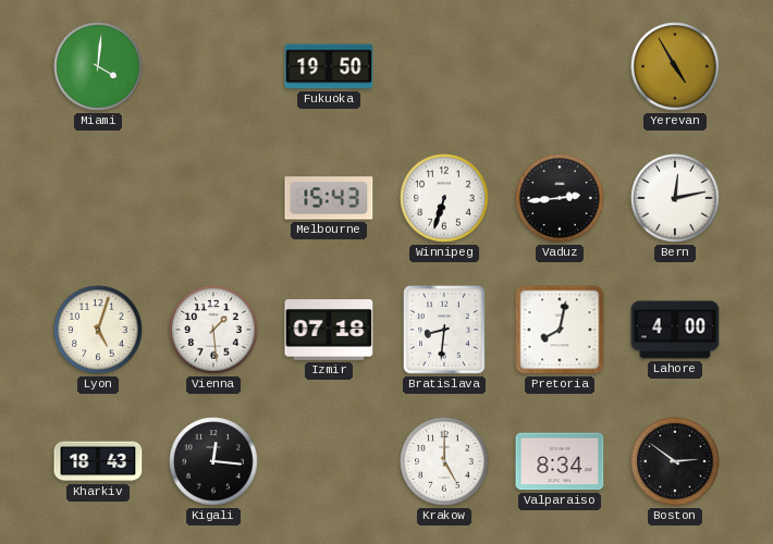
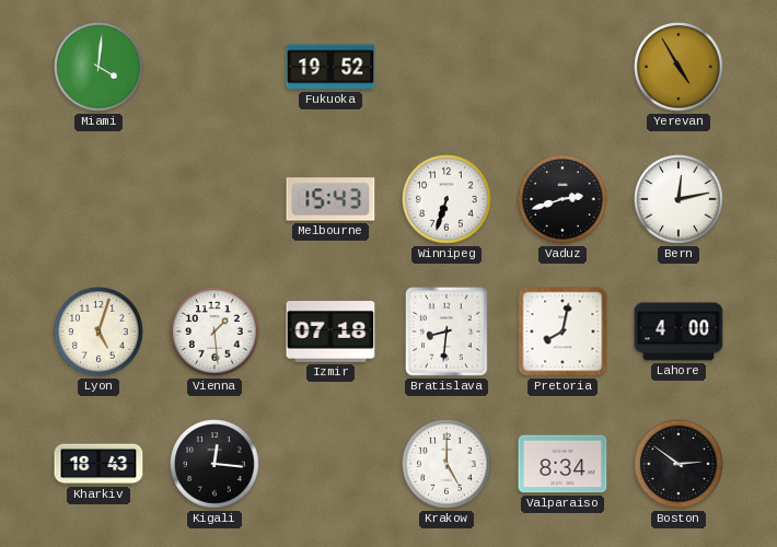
Fukuoka: 19:50 -> 19:52
Vaduz: 2:44 -> 2:42
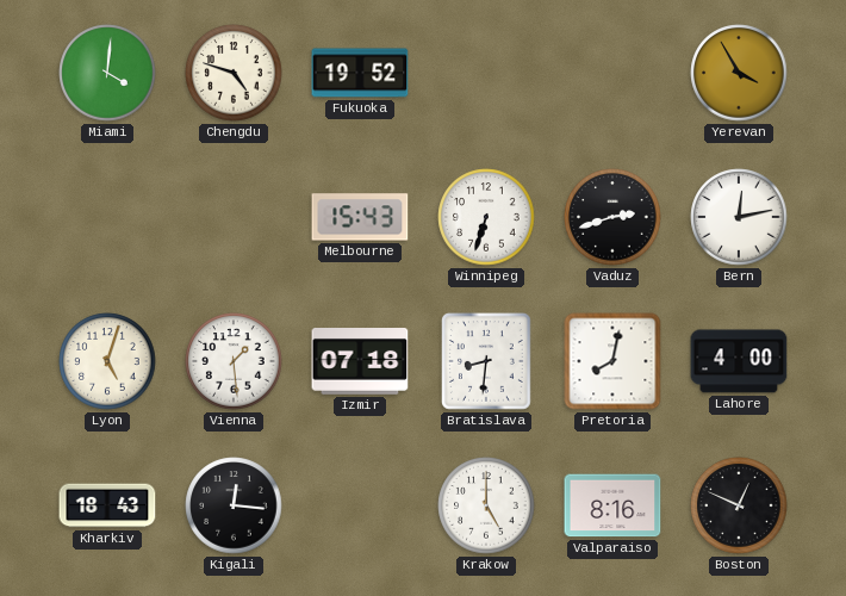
Chengdu: none -> 4:48
Yerevan: 4:55 -> 3:55
Valparaiso: 8:34 -> 8:16
Boston: 2:51 -> 12:49
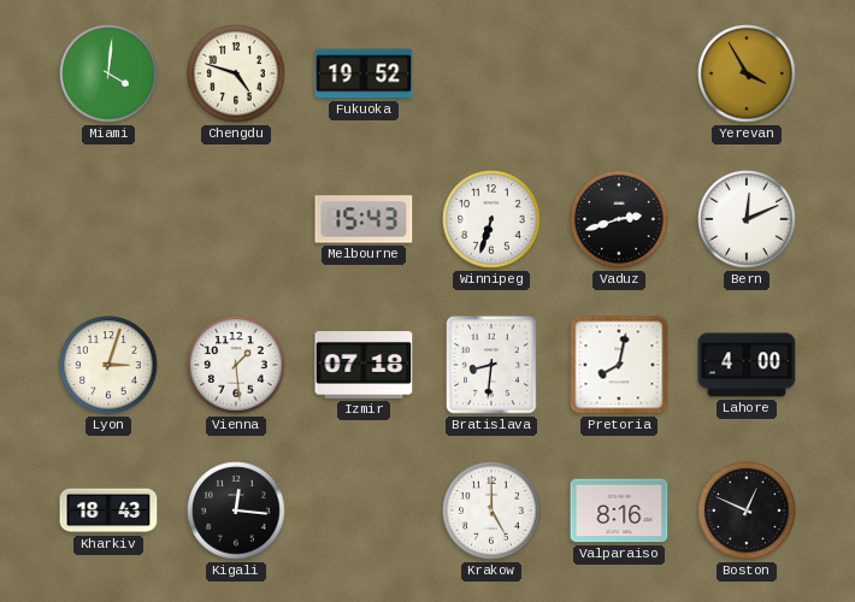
Bern: 12:13 -> 12:11
Lyon: 5:03 -> 3:03
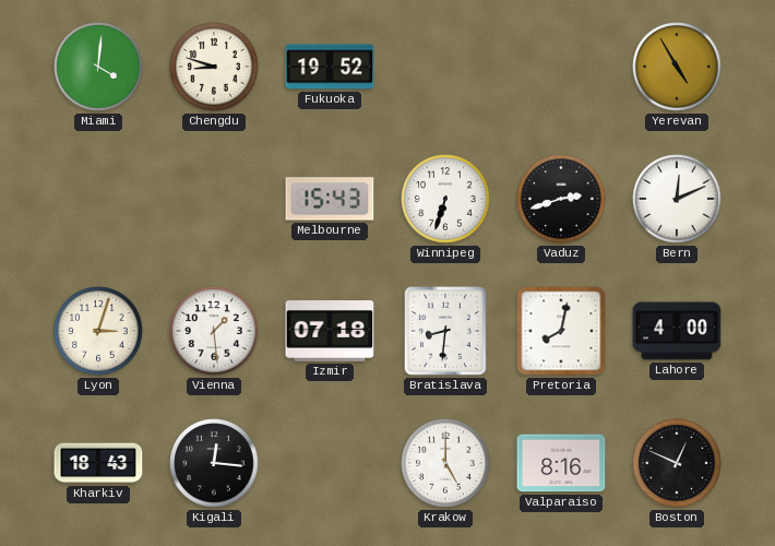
Chengdu: 4:48 -> 8:48
Yerevan: 3:55 -> 4:55
